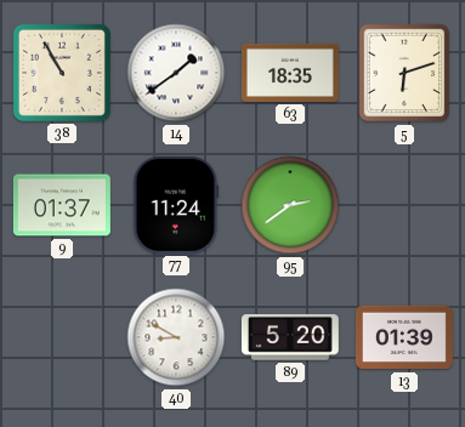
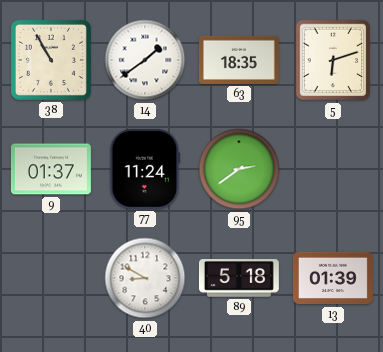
89: 5:20 -> 5:18
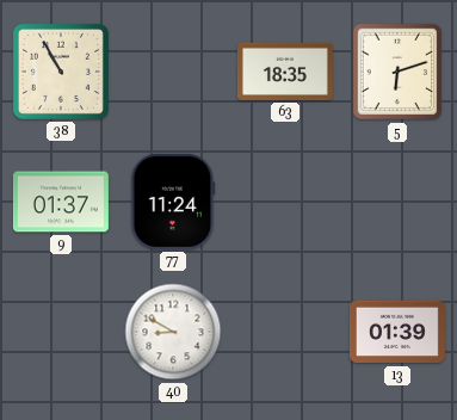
14: 1:39 -> none
95: 2:39 -> none
89: 5:18 -> none
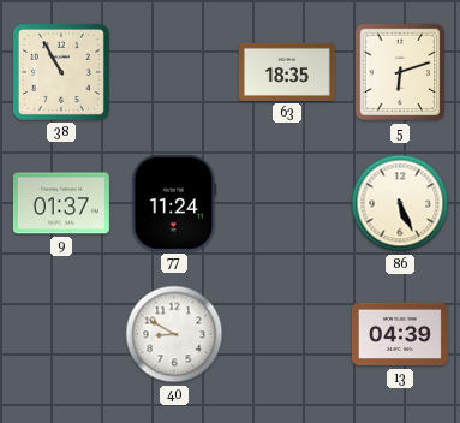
86: none -> 5:26
13: 01:39 -> 04:39
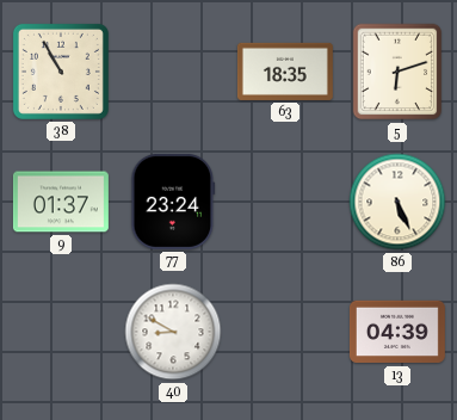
77: 11:24 -> 23:24
